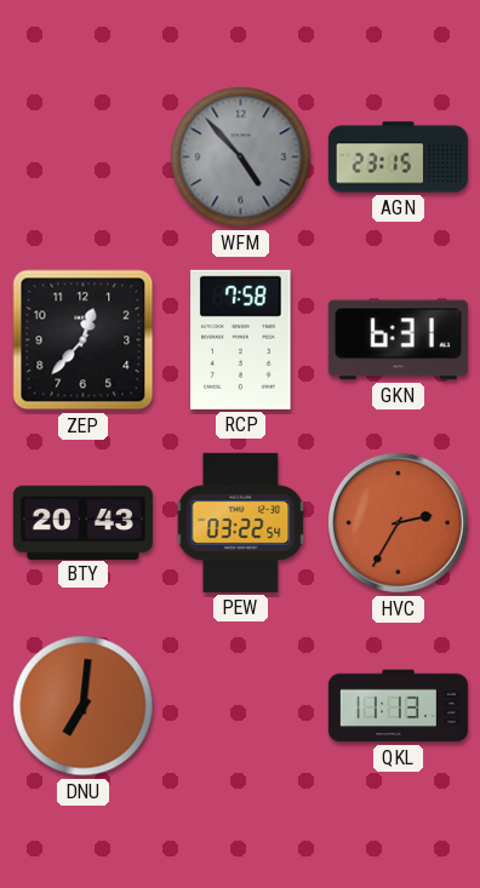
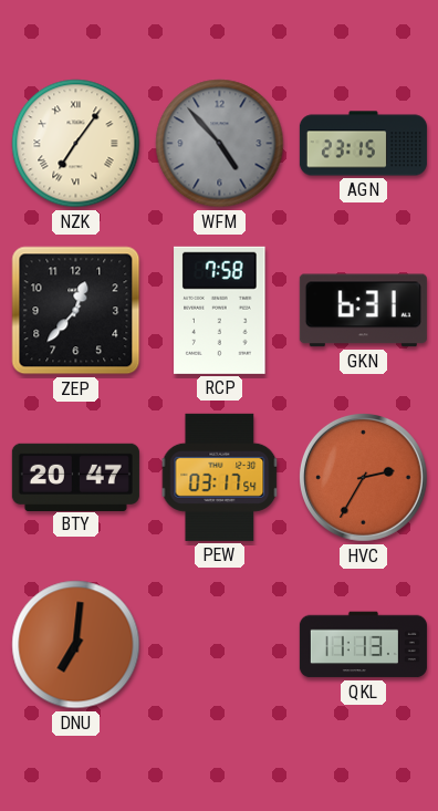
NZK: none -> 7:06
BTY: 20:43 -> 20:47
PEW: 03:22 -> 03:17
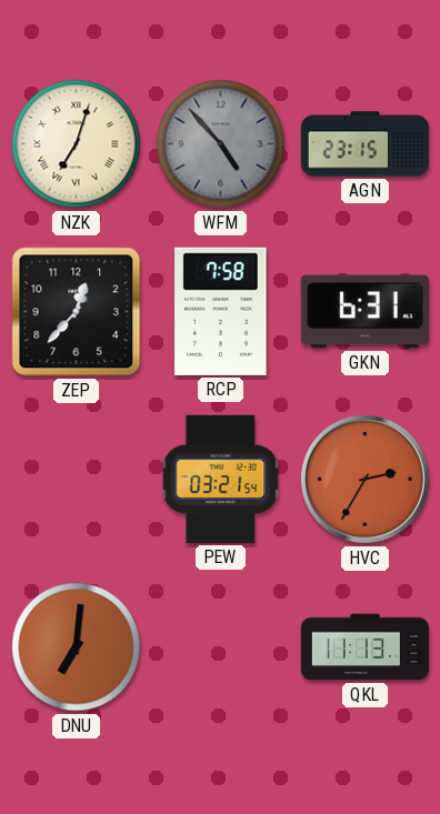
NZK: 7:06 -> 7:03
BTY: 20:47 -> none
PEW: 03:17 -> 03:21
